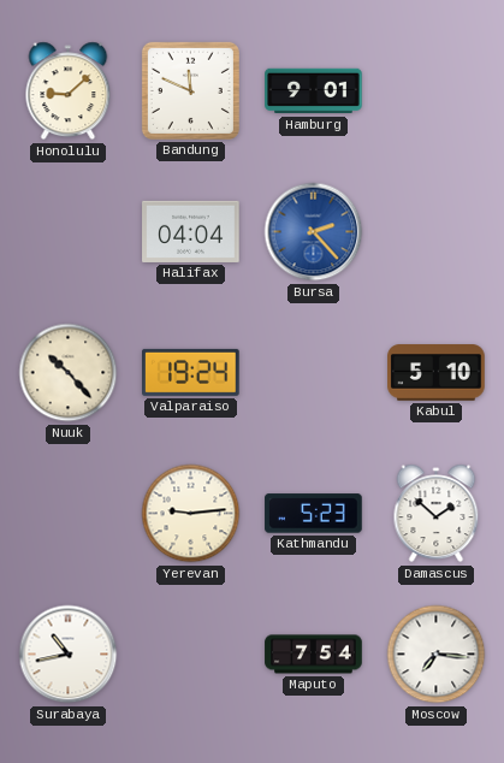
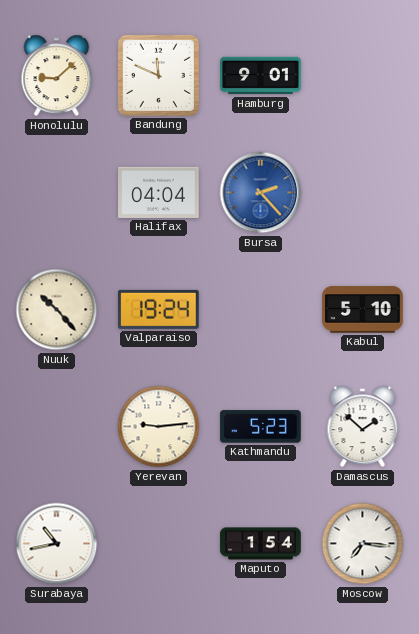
Maputo: 7:54 -> 1:54
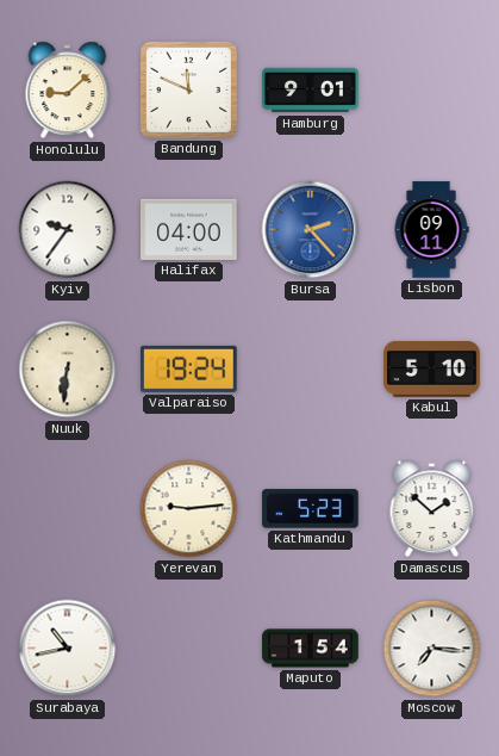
Kyiv: none -> 9:36
Halifax: 04:04 -> 04:00
Lisbon: none -> 09:11
Nuuk: 10:23 -> 6:31
